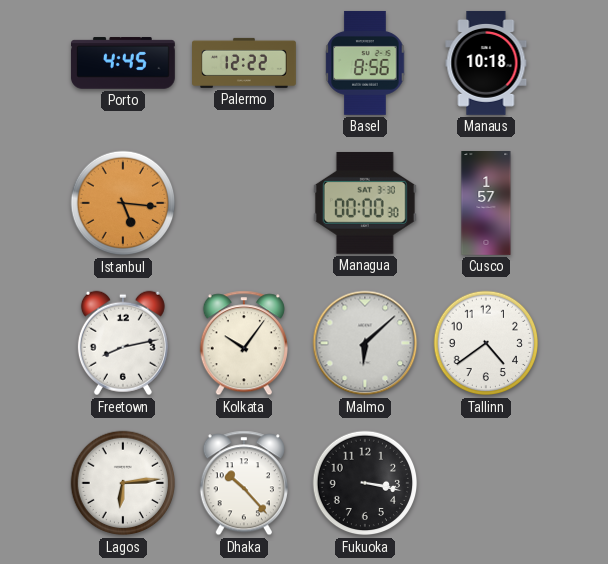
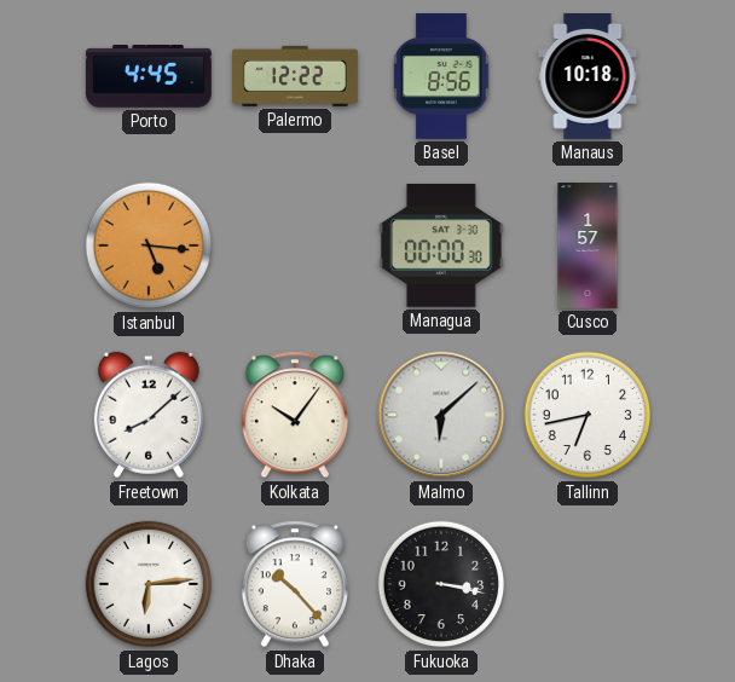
Freetown: 8:13 -> 8:08
Tallinn: 4:39 -> 6:43
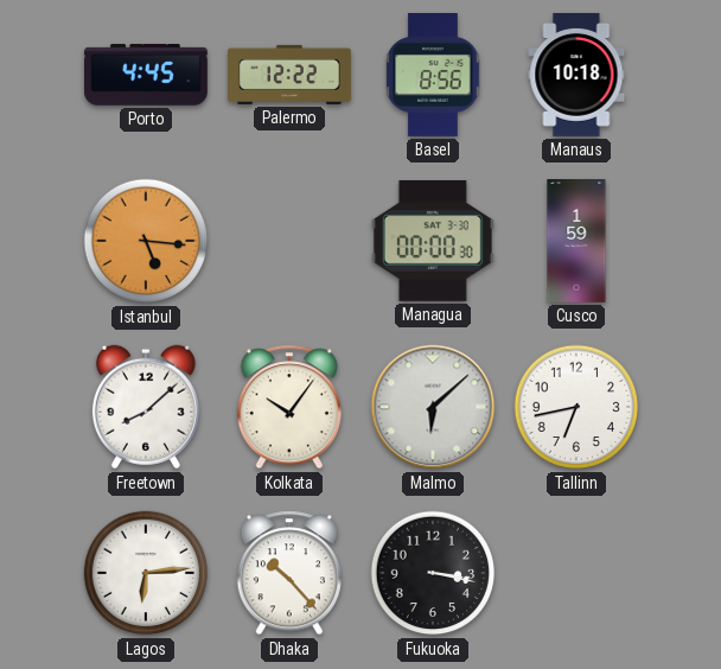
Cusco: 1:57 -> 1:59
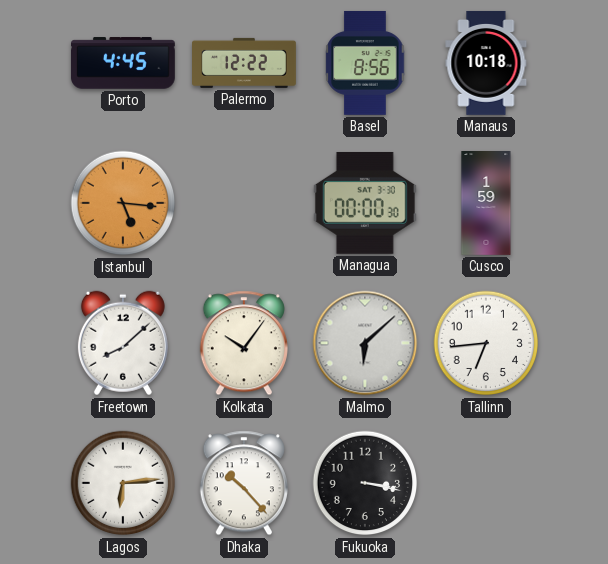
Tallinn: 6:43 -> 6:44
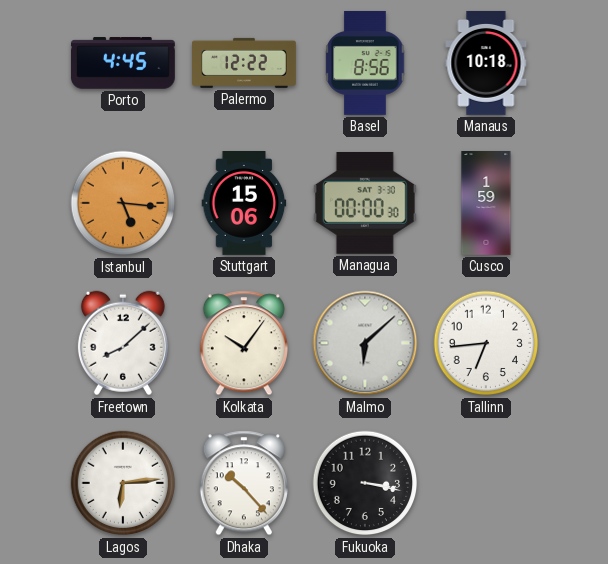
Stuttgart: none -> 15:06
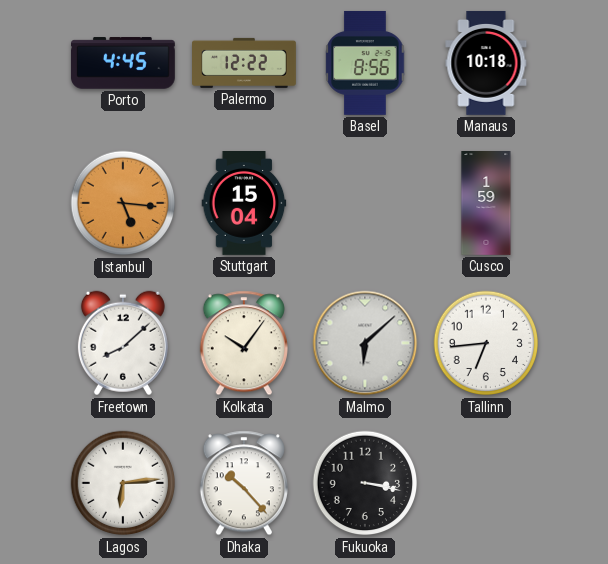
Stuttgart: 15:06 -> 15:04
Managua: 00:00 -> none
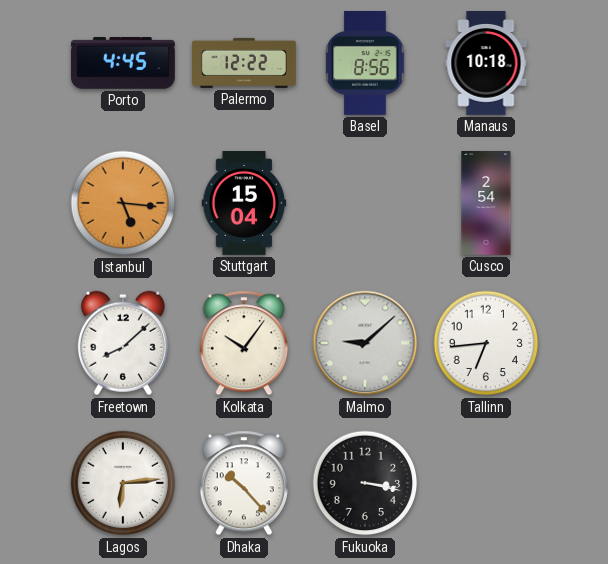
Cusco: 1:59 -> 2:54
Malmo: 6:08 -> 9:08
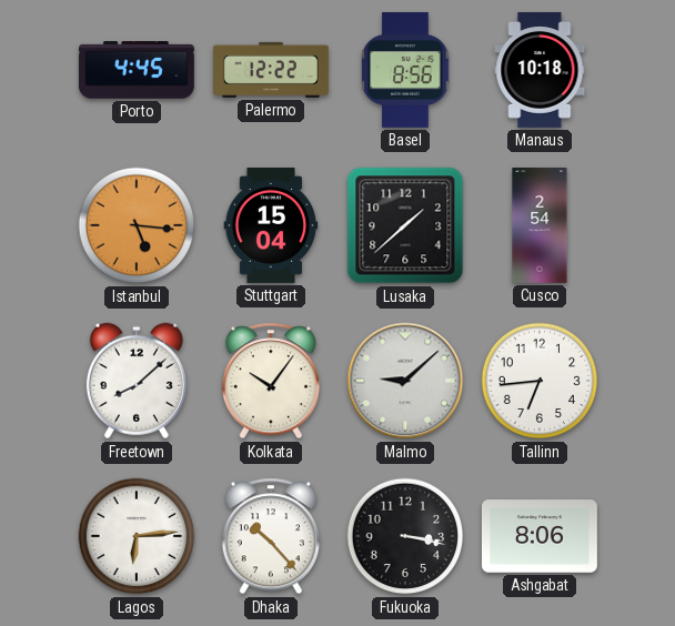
Lusaka: none -> 1:38
Ashgabat: none -> 8:06
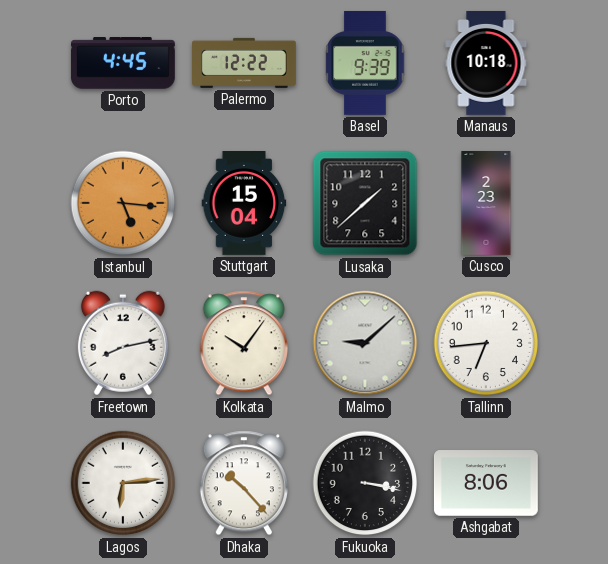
Basel: 8:56 -> 9:39
Cusco: 2:54 -> 2:23
Freetown: 8:08 -> 8:13
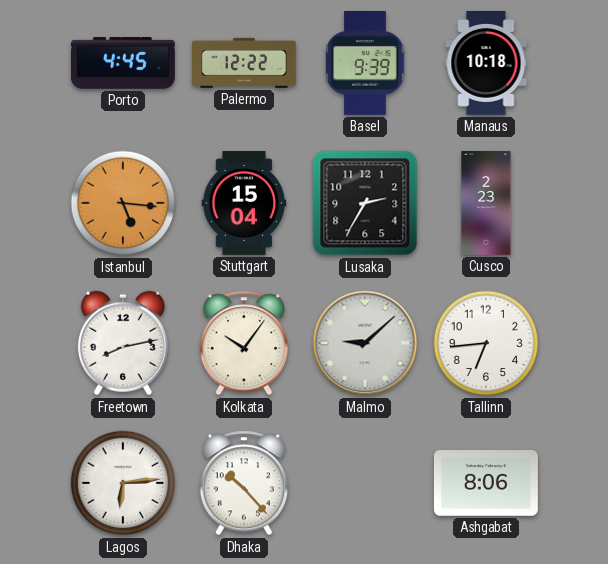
Lusaka: 1:38 -> 2:35
Fukuoka: 3:17 -> none
